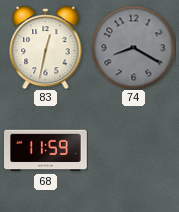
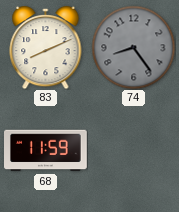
83: 12:32 -> 8:11
74: 8:20 -> 8:24
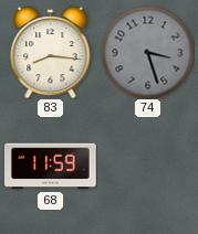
83: 8:11 -> 8:16
74: 8:24 -> 3:27
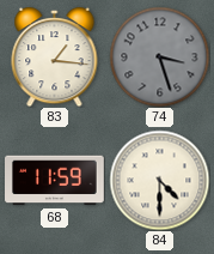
83: 8:16 -> 1:16
84: none -> 4:30
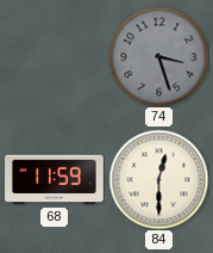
83: 1:16 -> none
84: 4:30 -> 12:30
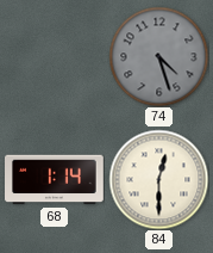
74: 3:27 -> 4:27
68: 11:59 -> 1:14
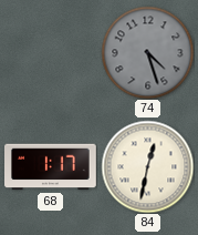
68: 1:14 -> 1:17
84: 12:30 -> 12:32
